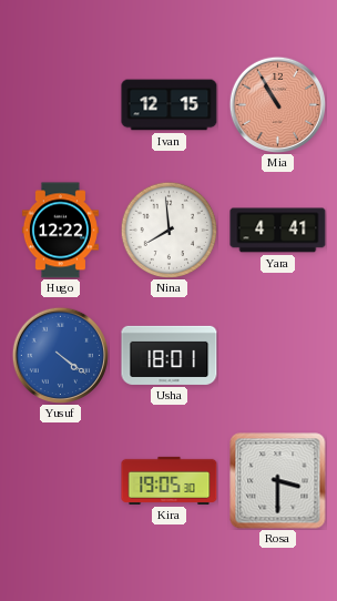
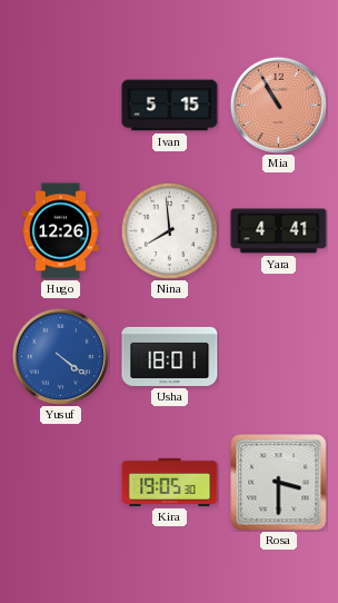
Ivan: 12:15 -> 5:15
Hugo: 12:22 -> 12:26
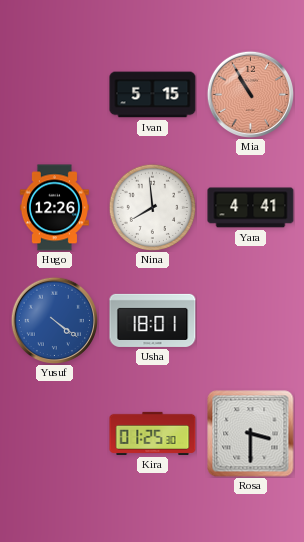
Kira: 19:05 -> 01:25
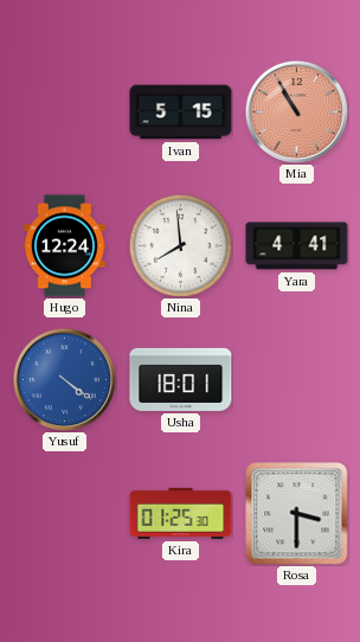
Hugo: 12:26 -> 12:24
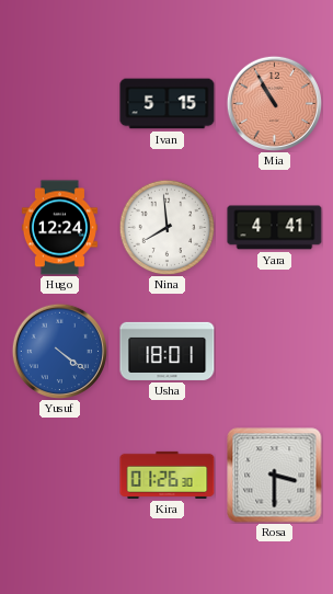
Kira: 01:25 -> 01:26
